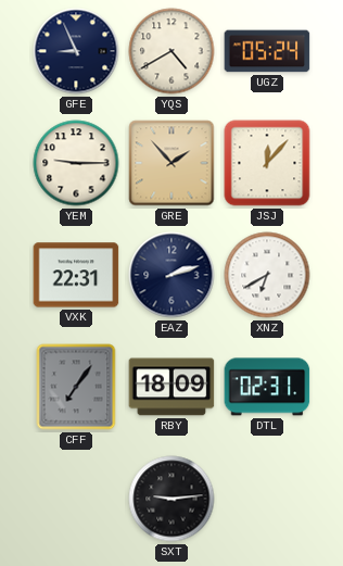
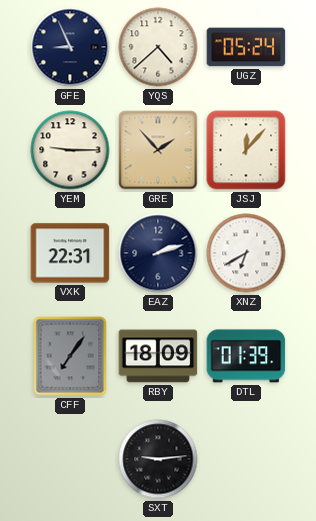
YQS: 4:40 -> 4:38
DTL: 02:31 -> 01:39
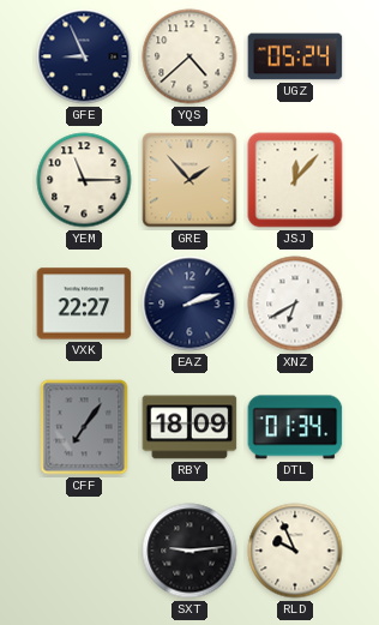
YEM: 9:15 -> 11:15
VXK: 22:31 -> 22:27
DTL: 01:39 -> 01:34
RLD: none -> 9:56
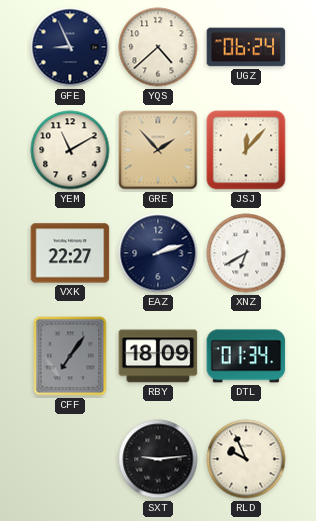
UGZ: 05:24 -> 06:24
YEM: 11:15 -> 11:10
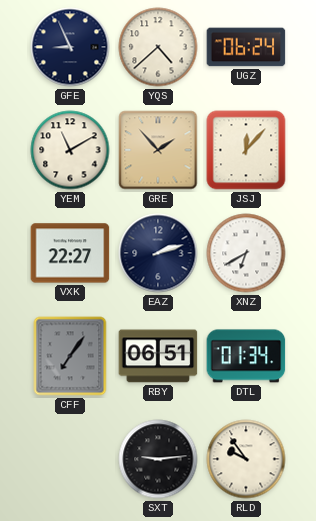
RBY: 18:09 -> 06:51
RLD: 9:56 -> 9:54
